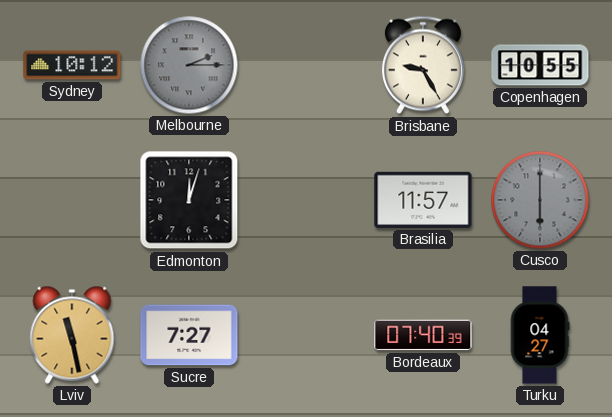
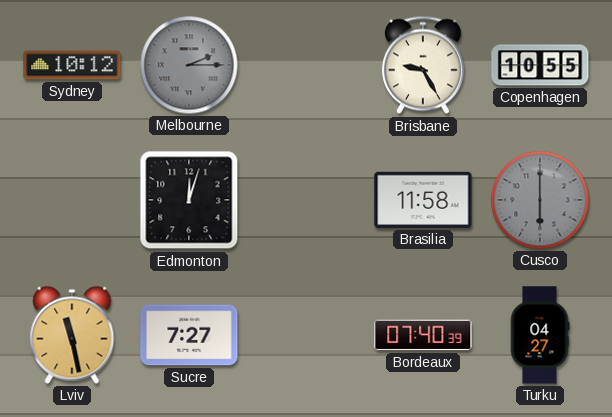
Brasilia: 11:57 -> 11:58
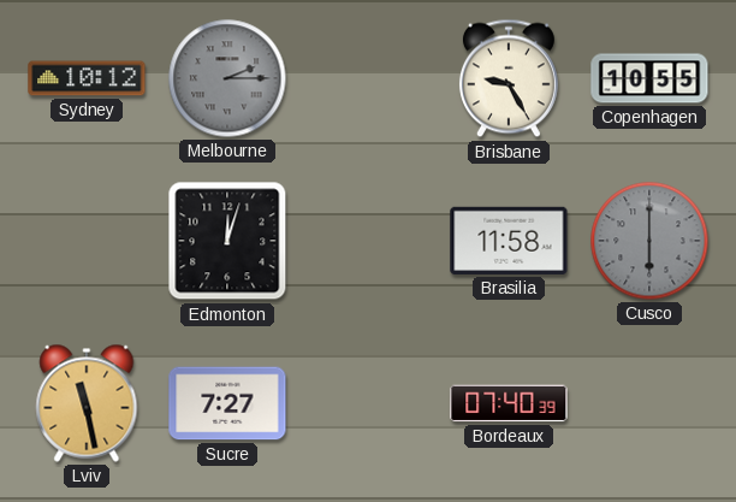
Turku: 04:27 -> none
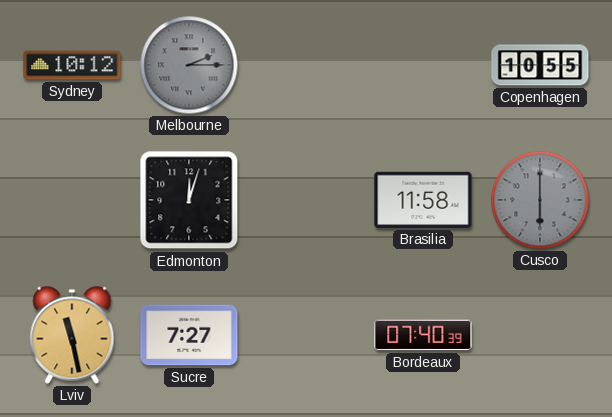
Brisbane: 9:25 -> none
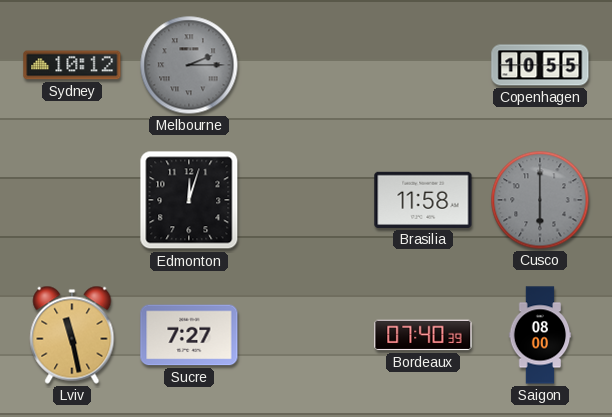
Saigon: none -> 08:00
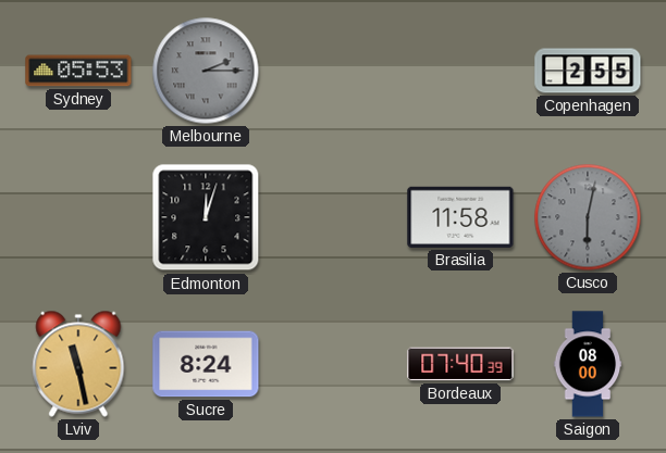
Sydney: 10:12 -> 05:53
Copenhagen: 10:55 -> 2:55
Cusco: 6:00 -> 6:02
Sucre: 7:27 -> 8:24
